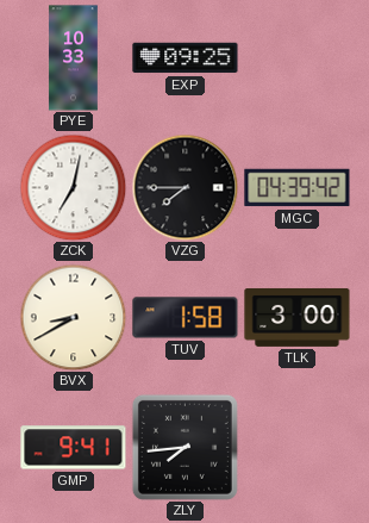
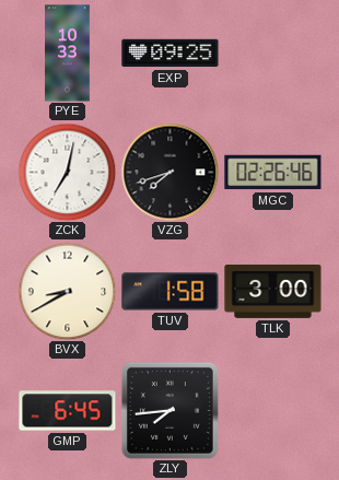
VZG: 7:45 -> 7:42
MGC: 04:39 -> 02:26
GMP: 9:41 -> 6:45
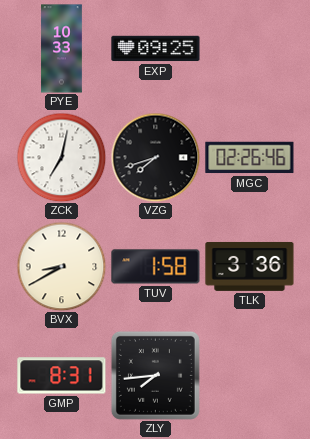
TLK: 3:00 -> 3:36
GMP: 6:45 -> 8:31
